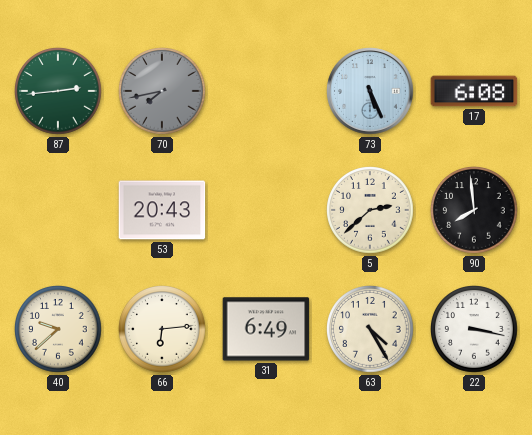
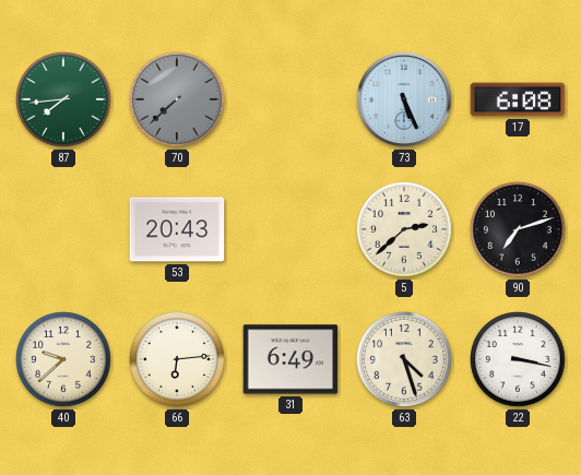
87: 2:44 -> 7:44
70: 7:43 -> 7:38
90: 7:59 -> 7:12
63: 4:25 -> 4:27
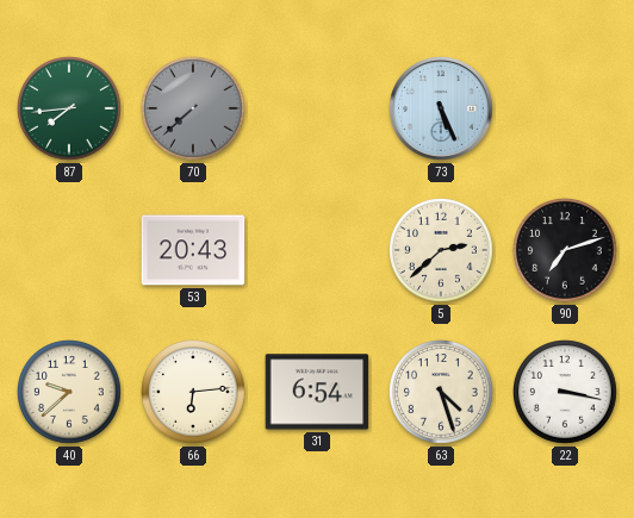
17: 6:08 -> none
31: 6:49 -> 6:54
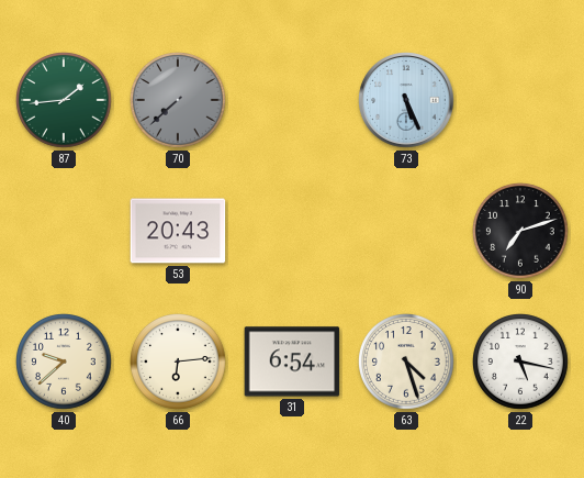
87: 7:44 -> 1:44
5: 2:38 -> none
22: 3:17 -> 5:17
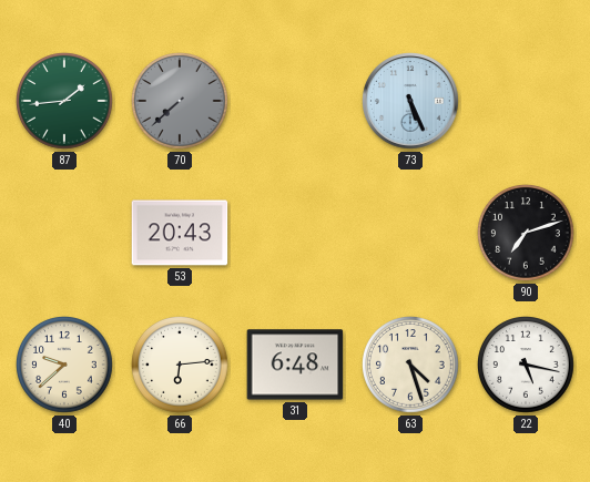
31: 6:54 -> 6:48
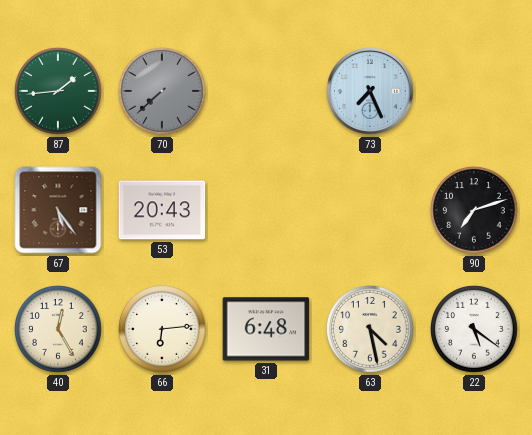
73: 5:26 -> 7:26
67: none -> 5:24
40: 9:38 -> 12:25
63: 4:27 -> 4:28
22: 5:17 -> 5:21
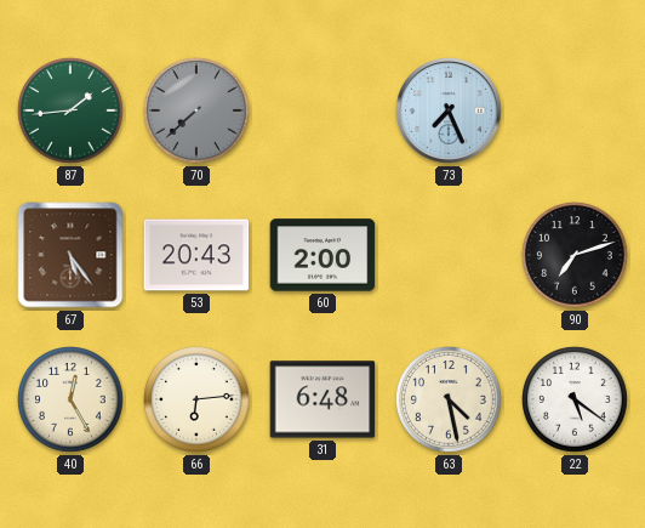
60: none -> 2:00
